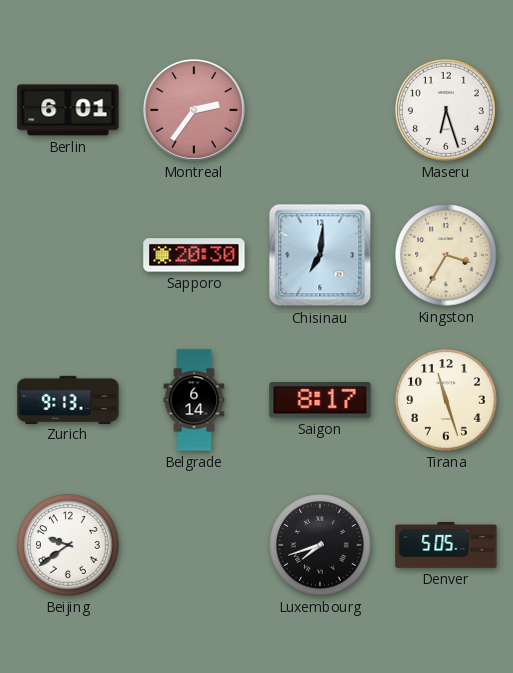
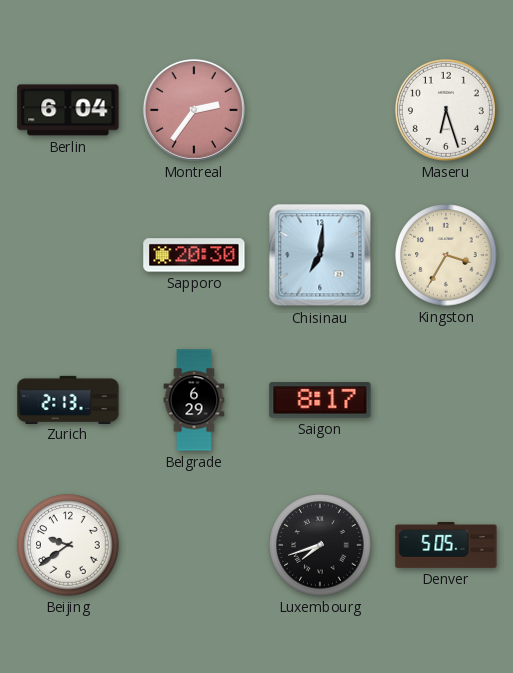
Berlin: 6:01 -> 6:04
Zurich: 9:13 -> 2:13
Belgrade: 6:14 -> 6:29
Tirana: 11:27 -> none
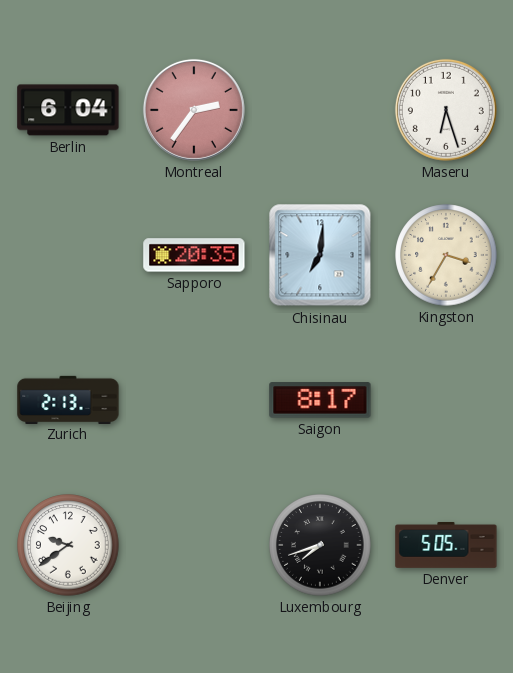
Sapporo: 20:30 -> 20:35
Belgrade: 6:29 -> none
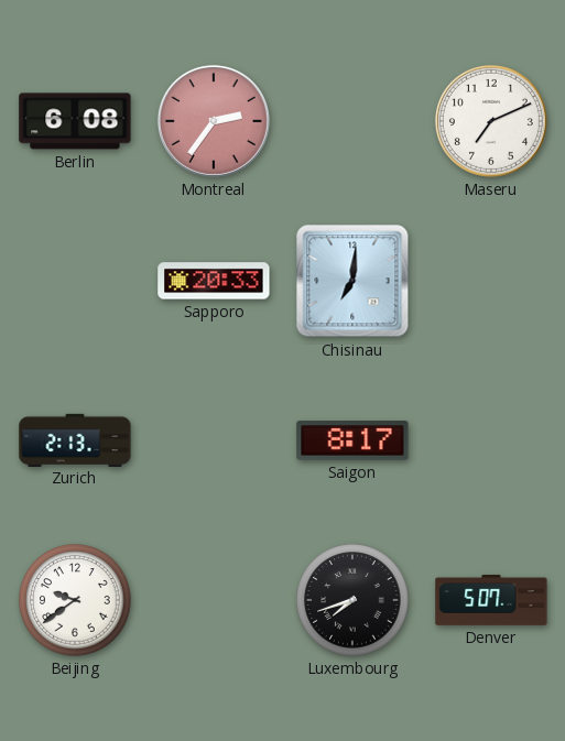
Berlin: 6:04 -> 6:08
Maseru: 6:27 -> 7:11
Sapporo: 20:35 -> 20:33
Kingston: 3:35 -> none
Denver: 5:05 -> 5:07
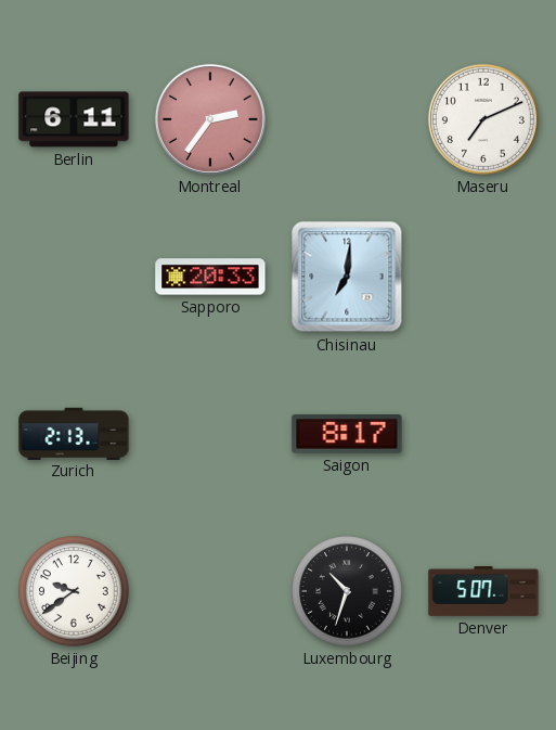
Berlin: 6:08 -> 6:11
Luxembourg: 7:42 -> 10:33
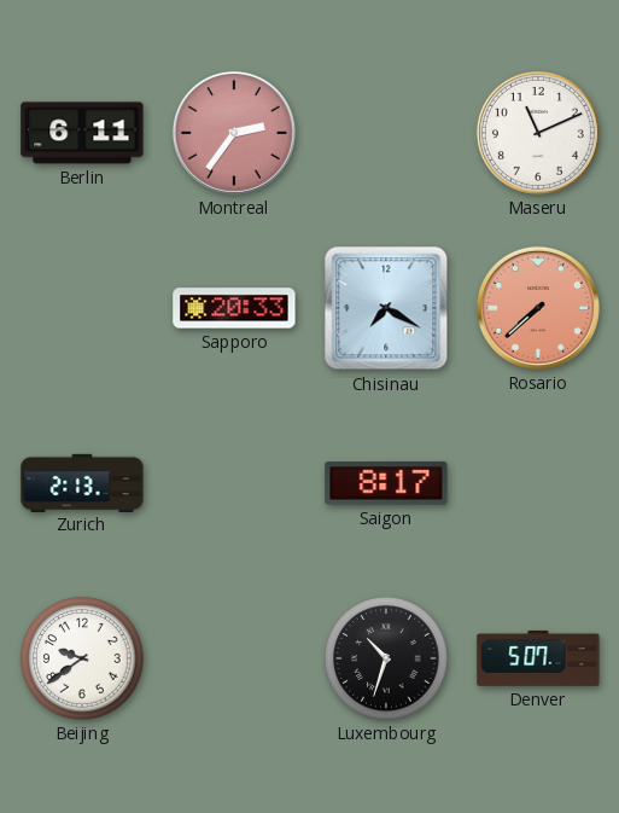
Maseru: 7:11 -> 11:11
Chisinau: 7:01 -> 7:20
Rosario: none -> 7:38
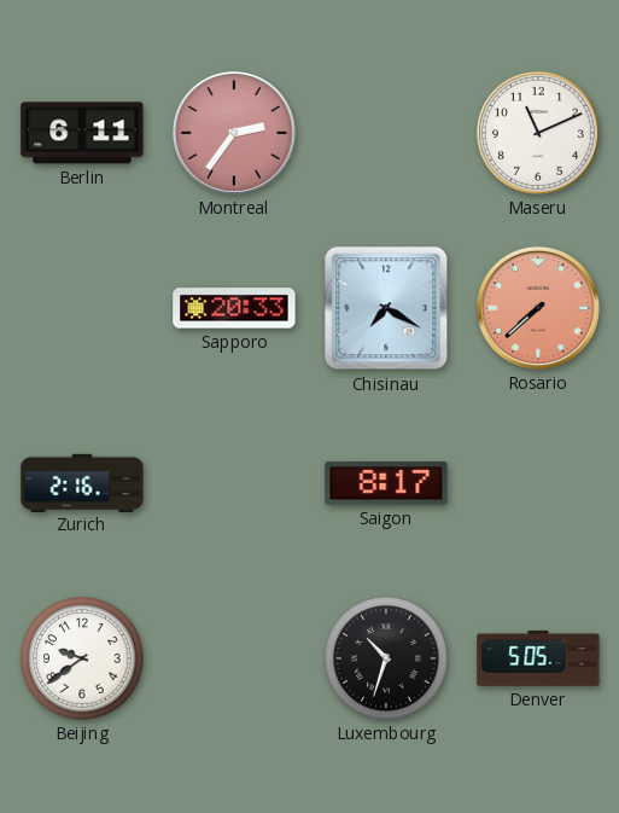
Zurich: 2:13 -> 2:16
Denver: 5:07 -> 5:05
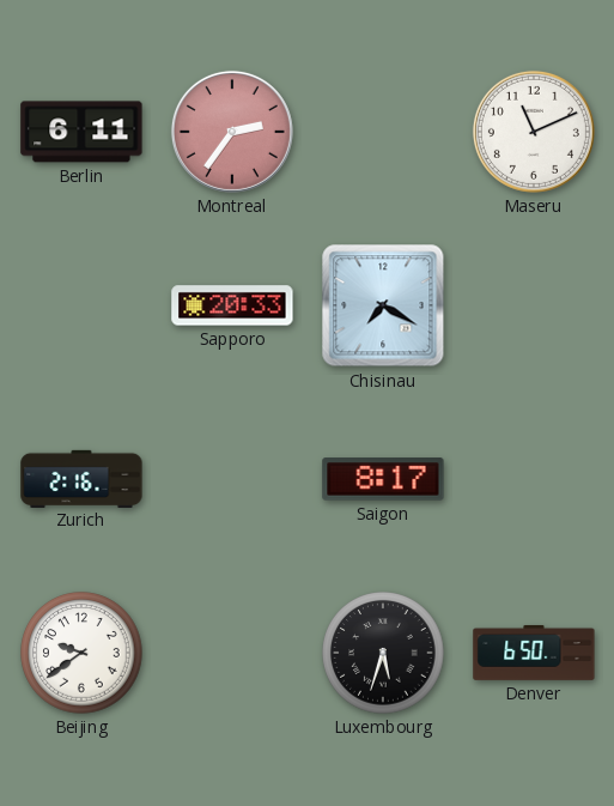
Rosario: 7:38 -> none
Luxembourg: 10:33 -> 5:33
Denver: 5:05 -> 6:50
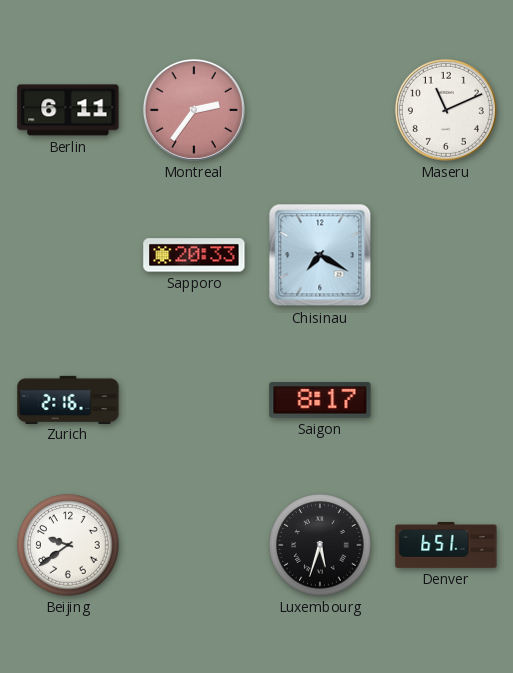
Denver: 6:50 -> 6:51
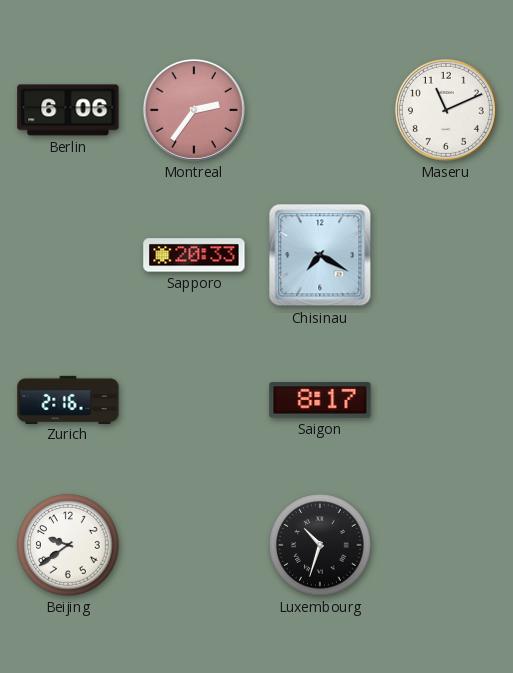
Berlin: 6:11 -> 6:06
Luxembourg: 5:33 -> 10:33
Denver: 6:51 -> none
